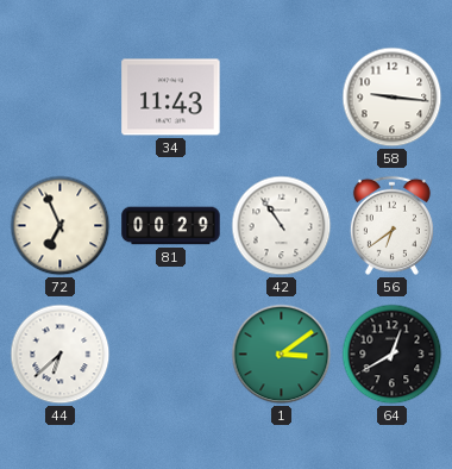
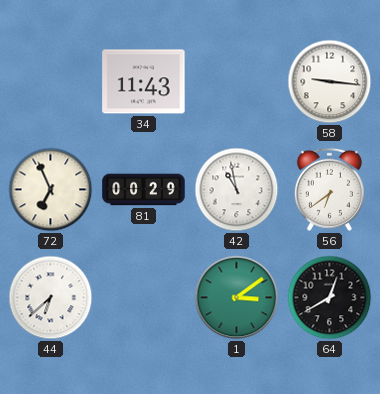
42: 10:54 -> 10:58
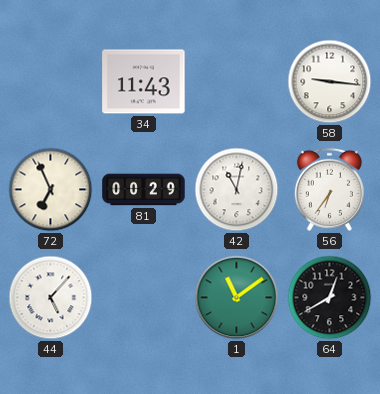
42: 10:58 -> 11:02
56: 6:39 -> 6:36
44: 6:38 -> 5:07
1: 3:09 -> 11:09
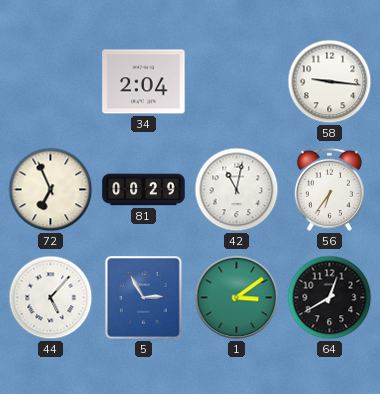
34: 11:43 -> 2:04
5: none -> 2:55
1: 11:09 -> 3:09
